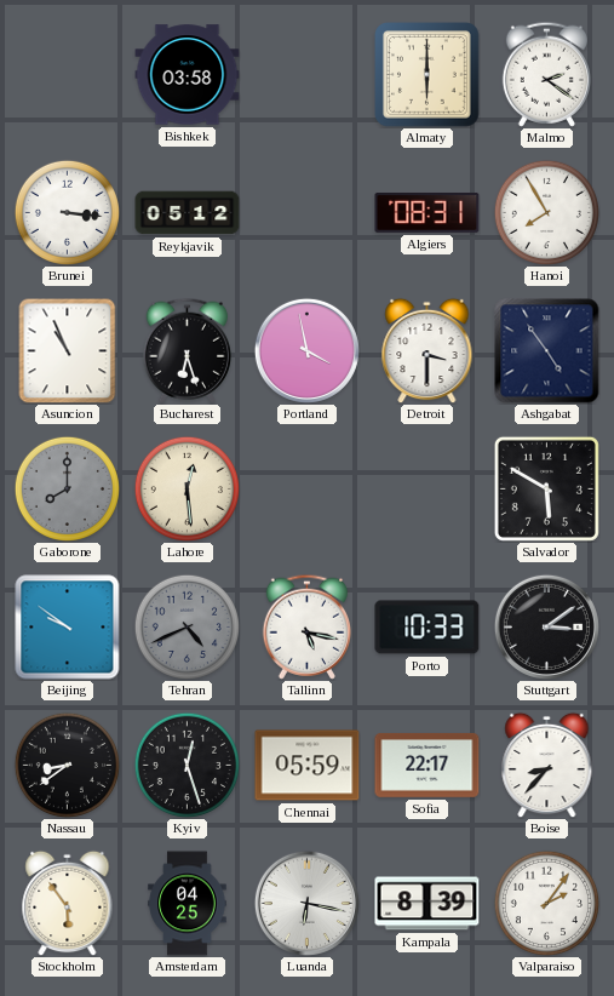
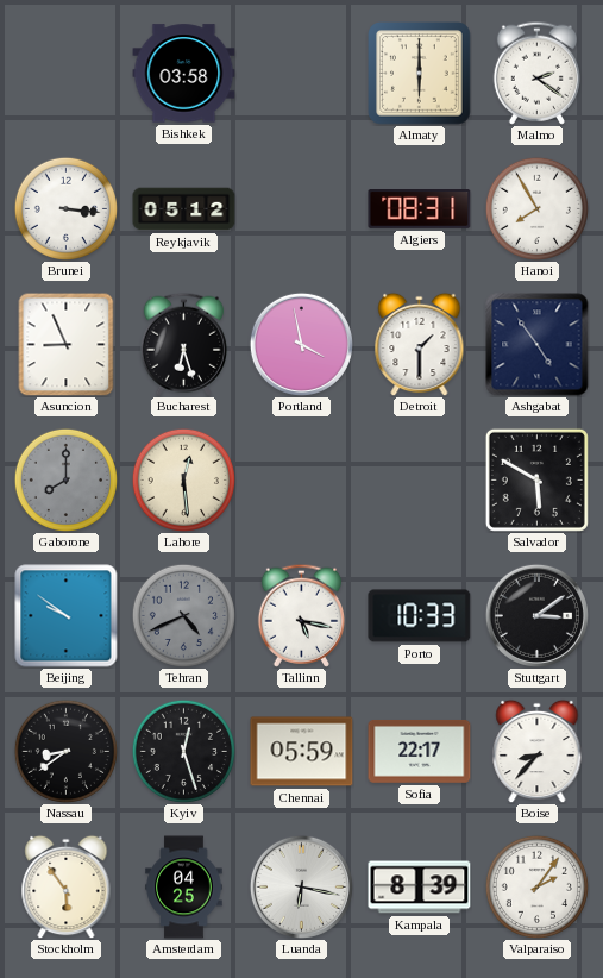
Asuncion: 10:56 -> 8:56
Detroit: 3:30 -> 1:30
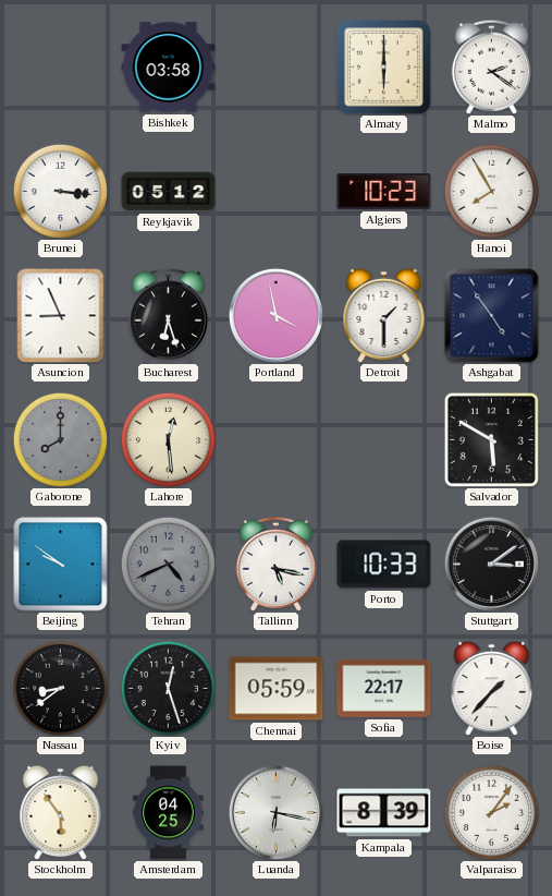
Algiers: 08:31 -> 10:23
Boise: 8:37 -> 1:37
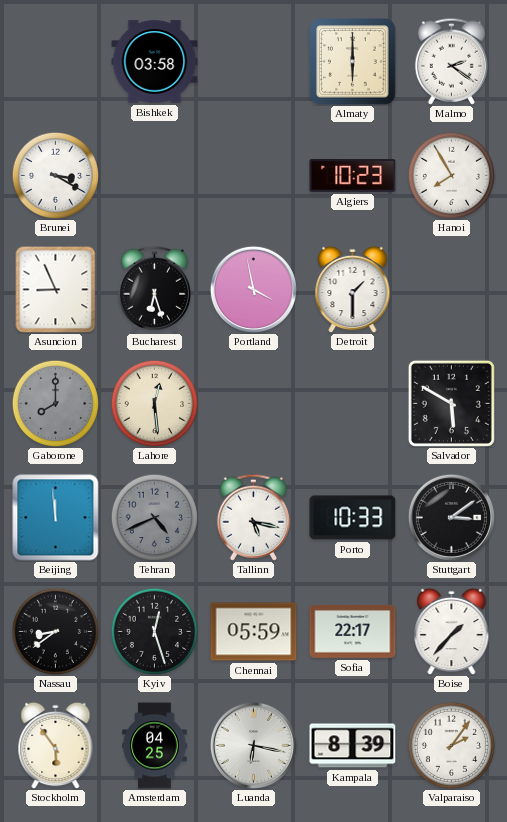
Brunei: 3:16 -> 3:20
Reykjavik: 05:12 -> none
Ashgabat: 4:54 -> none
Beijing: 9:51 -> 11:59
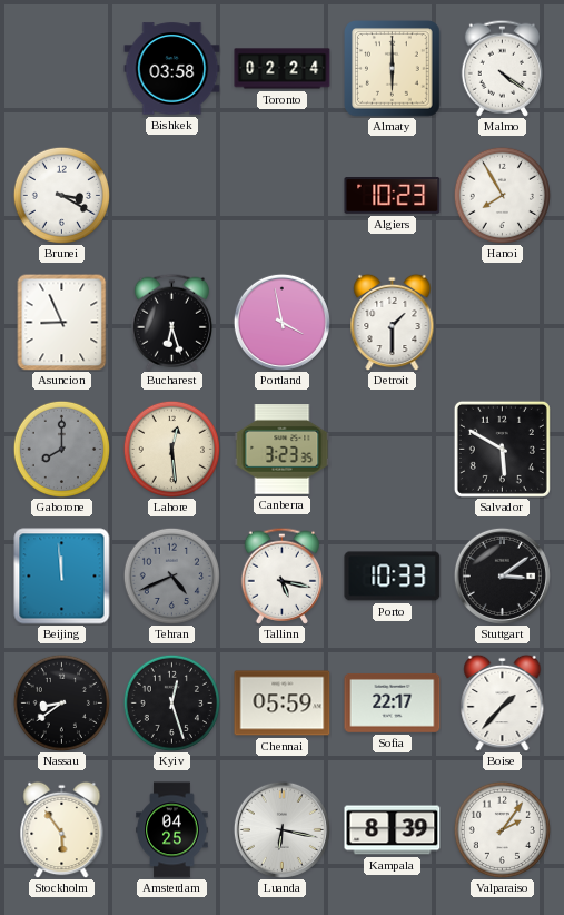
Toronto: none -> 02:24
Malmo: 2:21 -> 4:21
Canberra: none -> 3:23
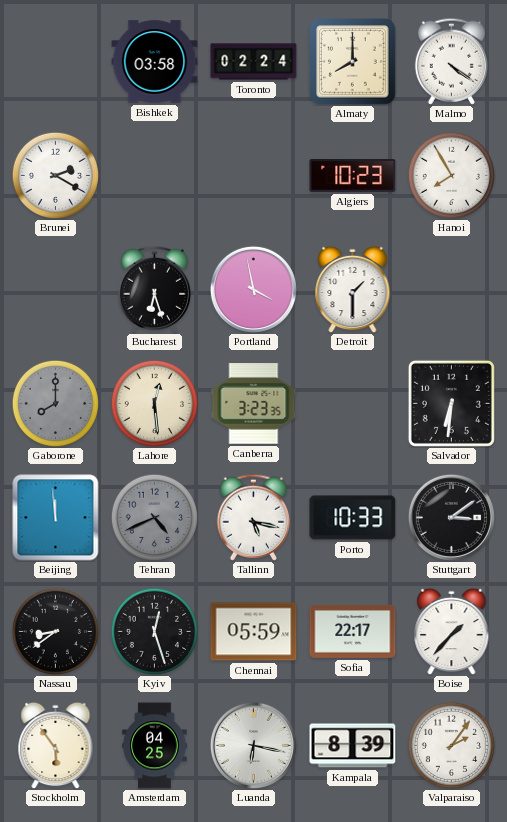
Almaty: 6:00 -> 8:00
Brunei: 3:20 -> 2:20
Asuncion: 8:56 -> none
Salvador: 5:50 -> 6:31
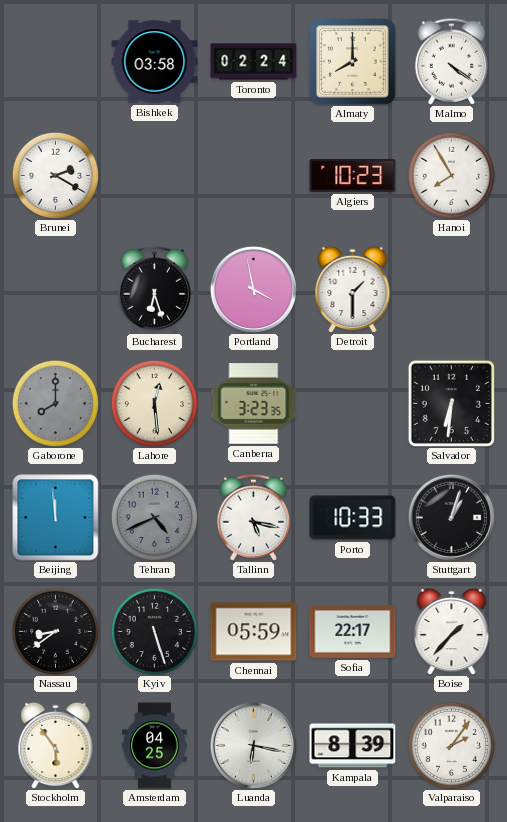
Stuttgart: 3:09 -> 1:03
Kyiv: 12:27 -> 5:27
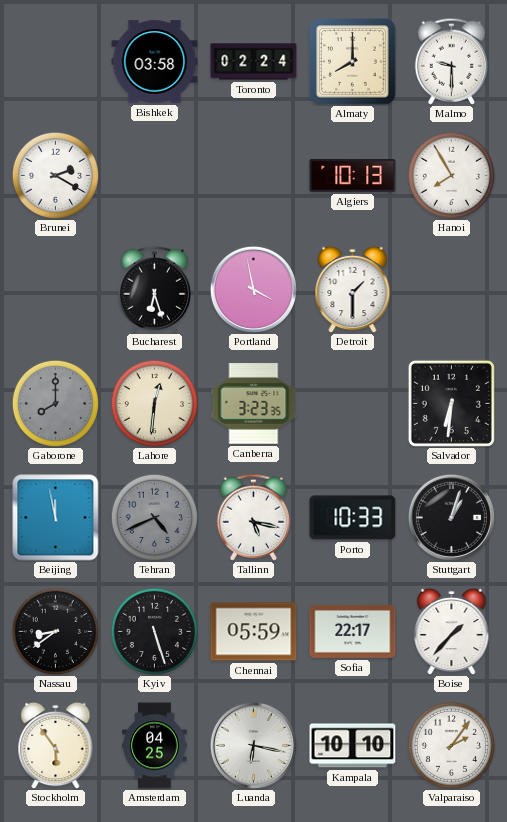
Malmo: 4:21 -> 9:30
Algiers: 10:23 -> 10:13
Lahore: 12:29 -> 12:31
Beijing: 11:59 -> 11:58
Kampala: 8:39 -> 10:10
